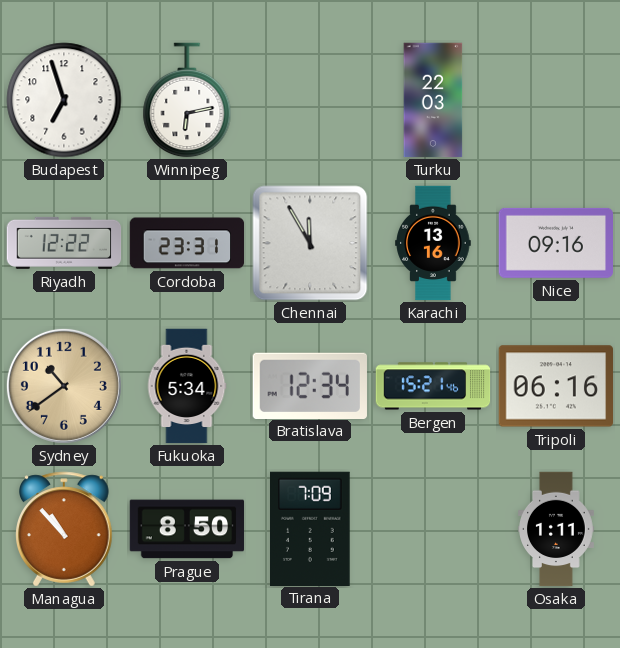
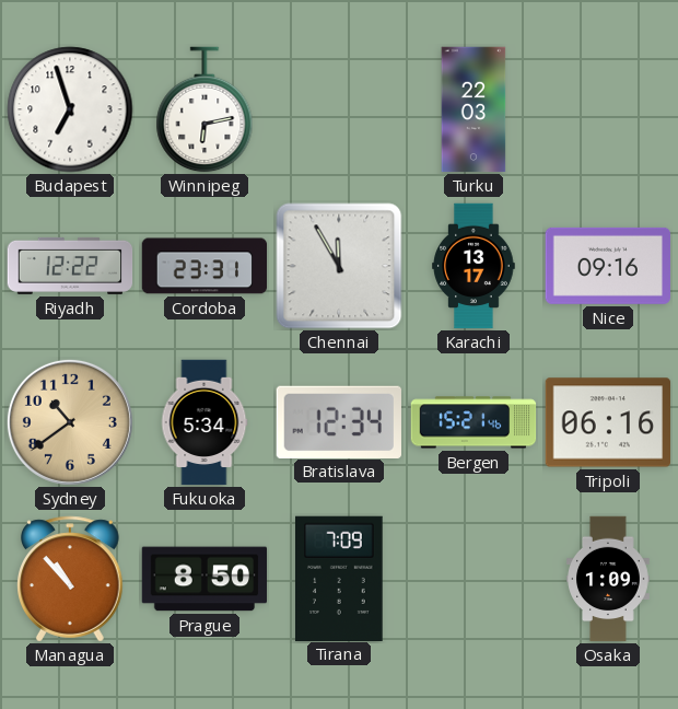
Karachi: 13:16 -> 13:17
Osaka: 1:11 -> 1:09
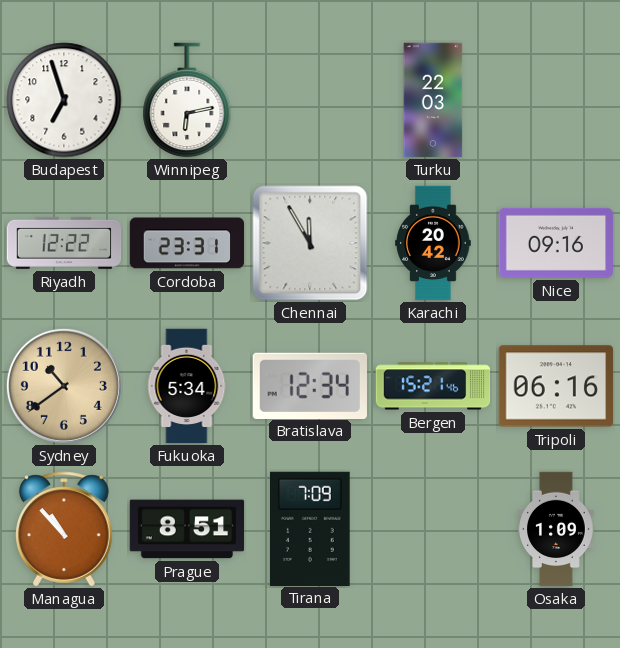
Karachi: 13:17 -> 20:42
Prague: 8:50 -> 8:51
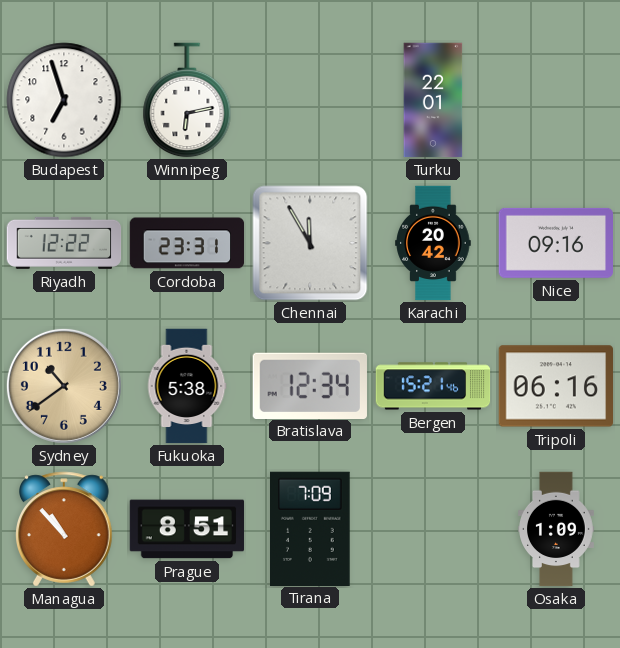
Turku: 22:03 -> 22:01
Fukuoka: 5:34 -> 5:38
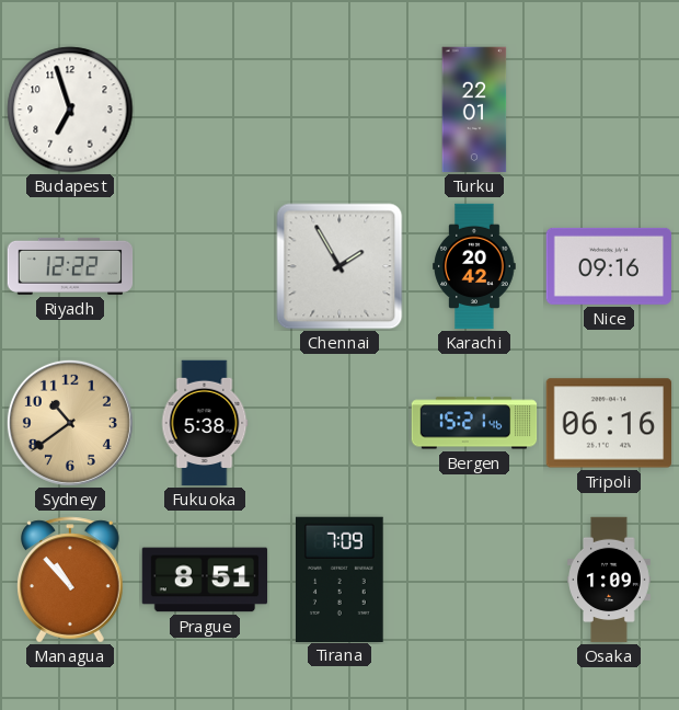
Winnipeg: 6:13 -> none
Cordoba: 23:31 -> none
Chennai: 11:55 -> 1:55
Bratislava: 12:34 -> none
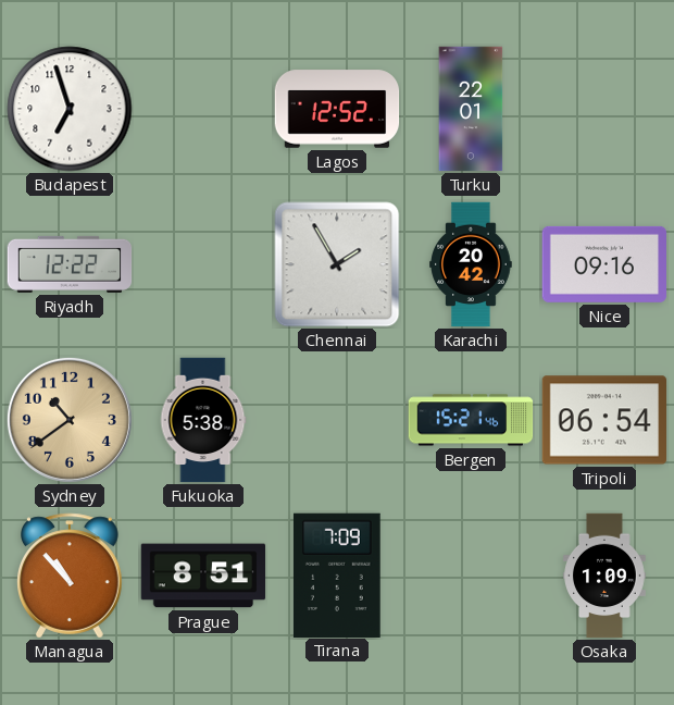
Lagos: none -> 12:52
Tripoli: 06:16 -> 06:54
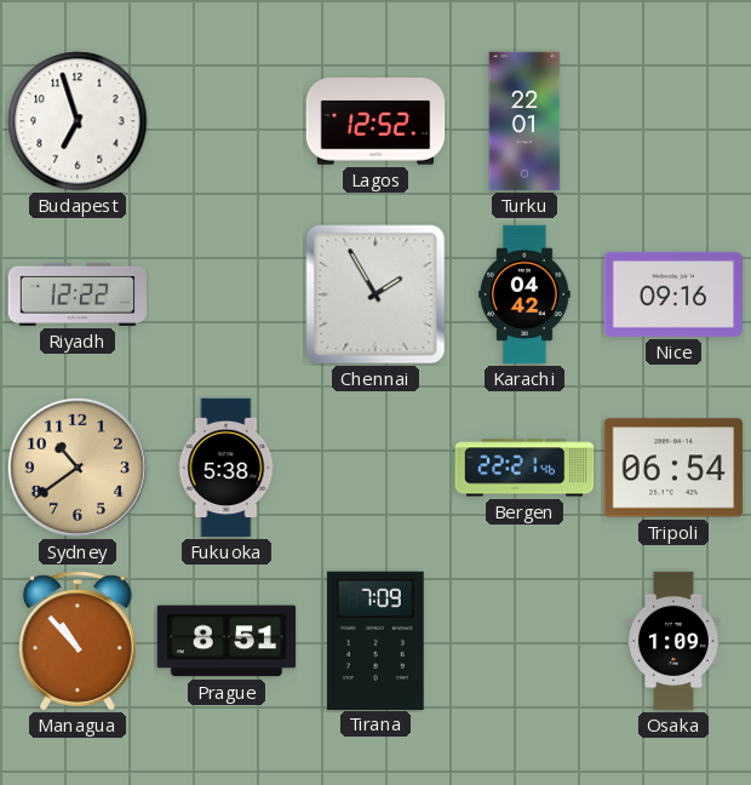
Karachi: 20:42 -> 04:42
Bergen: 15:21 -> 22:21
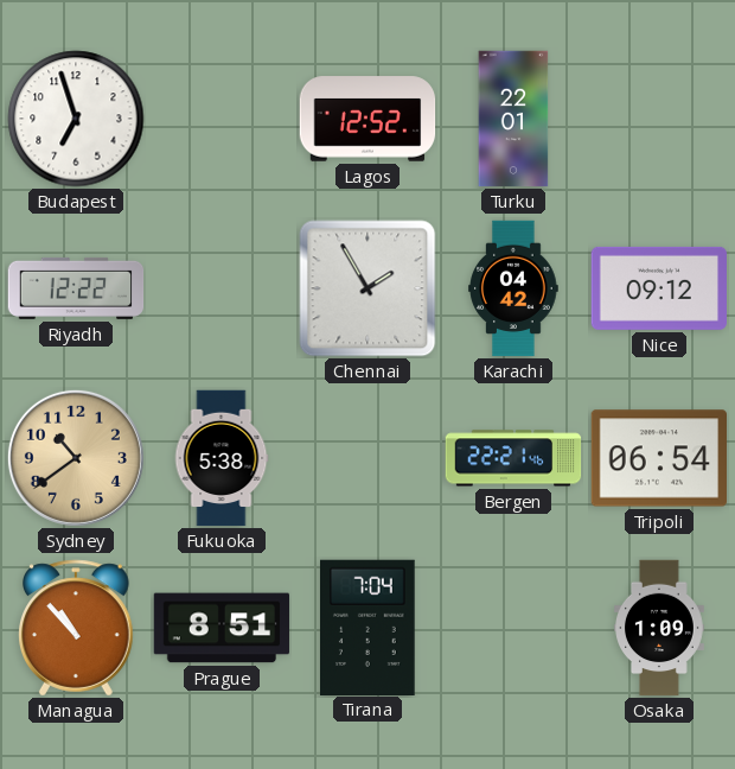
Nice: 09:16 -> 09:12
Tirana: 7:09 -> 7:04
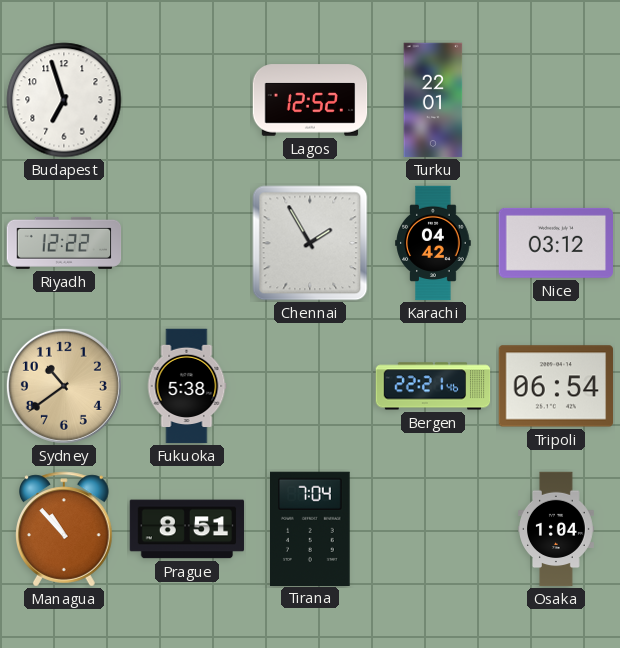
Nice: 09:12 -> 03:12
Osaka: 1:09 -> 1:04
